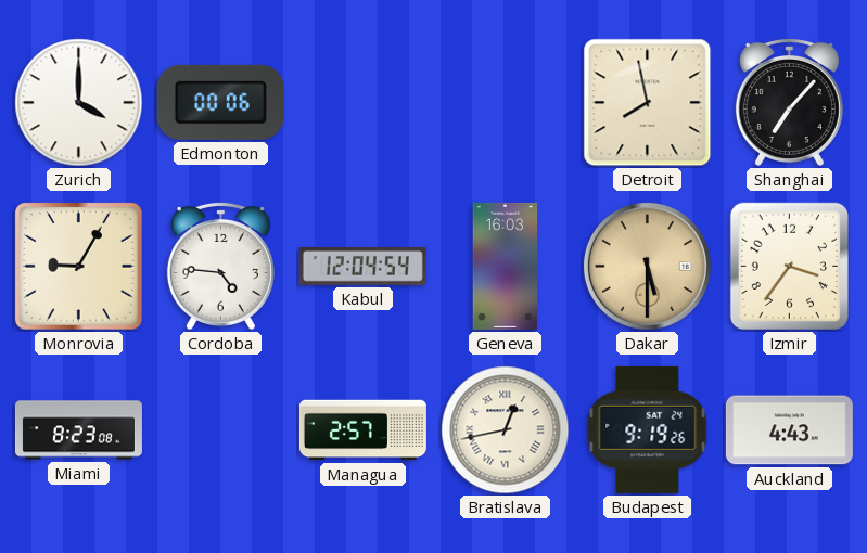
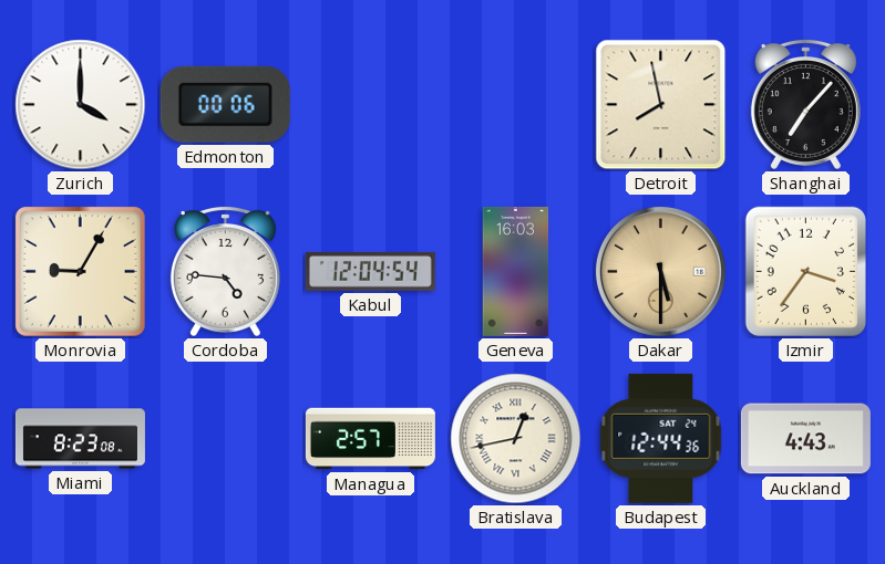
Budapest: 9:19 -> 12:44
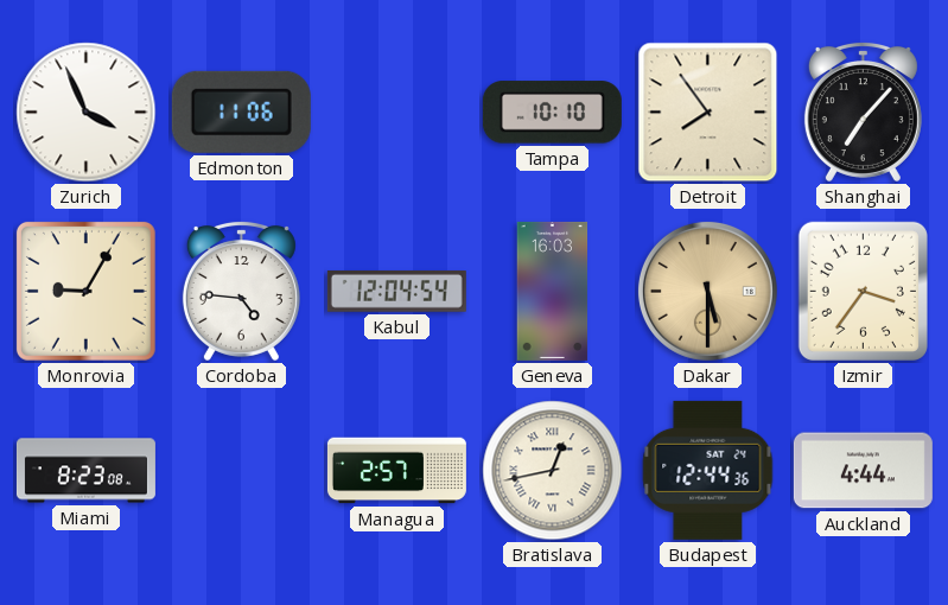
Zurich: 4:00 -> 3:56
Edmonton: 00:06 -> 11:06
Tampa: none -> 10:10
Detroit: 7:58 -> 7:54
Auckland: 4:43 -> 4:44
